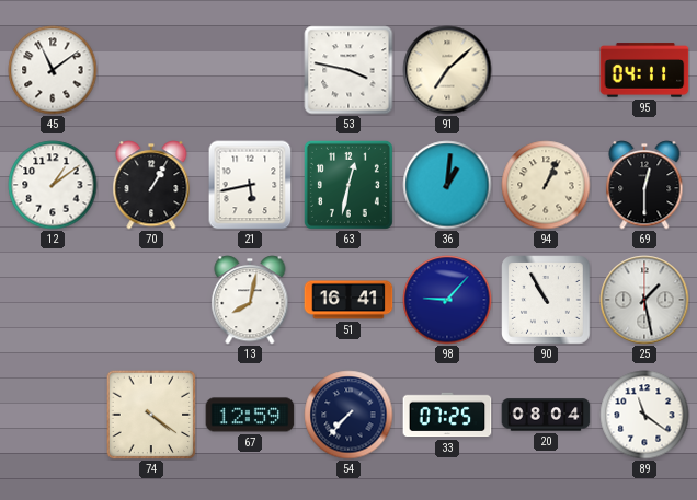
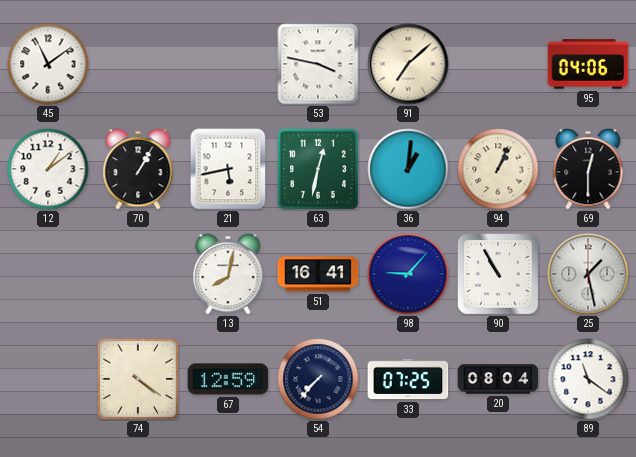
95: 04:11 -> 04:06
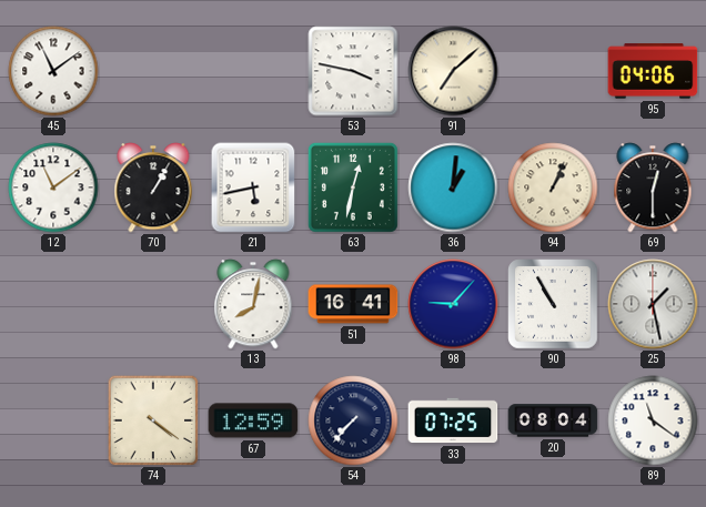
12: 1:09 -> 11:09
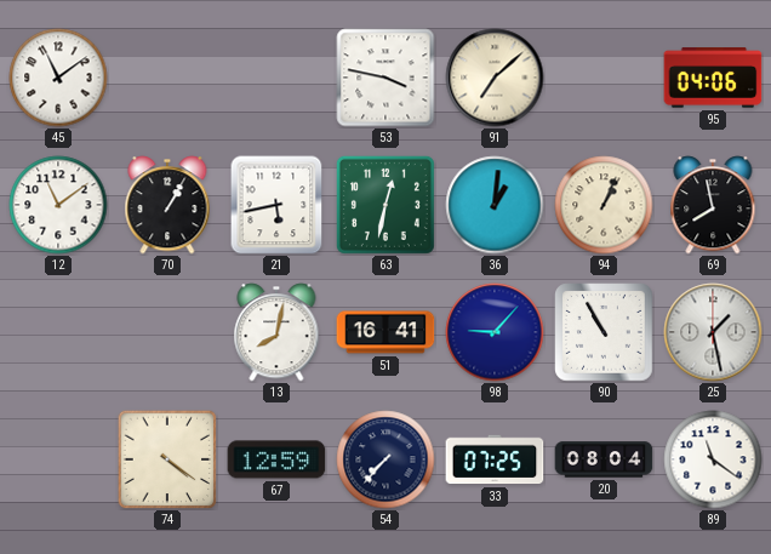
69: 12:30 -> 7:58
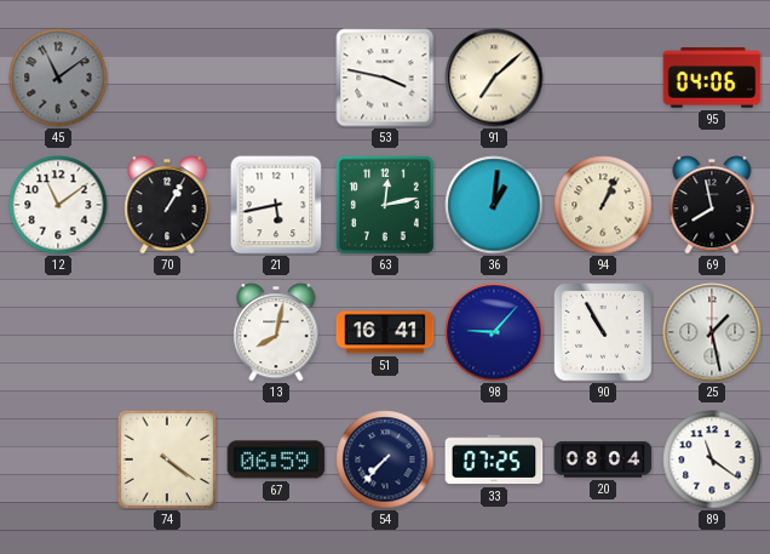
45 dial: white -> grey
63: 12:32 -> 12:13
67: 12:59 -> 06:59
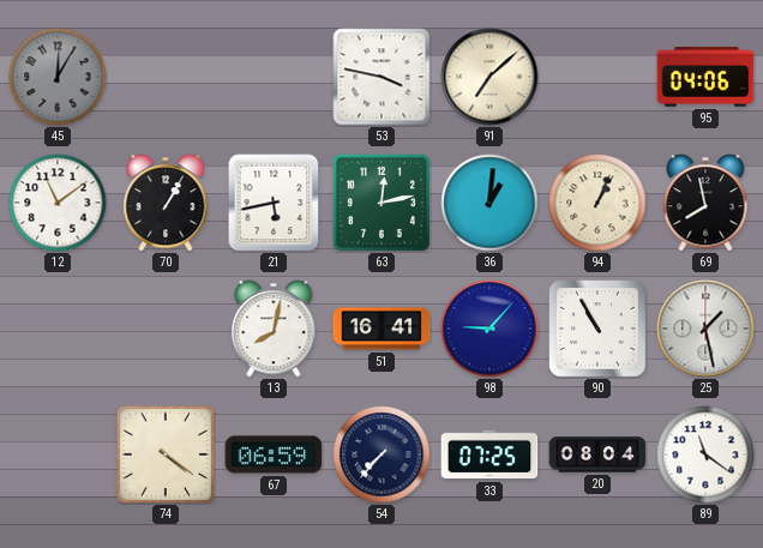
45: 11:09 -> 12:05
